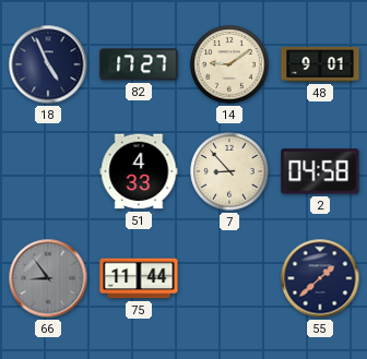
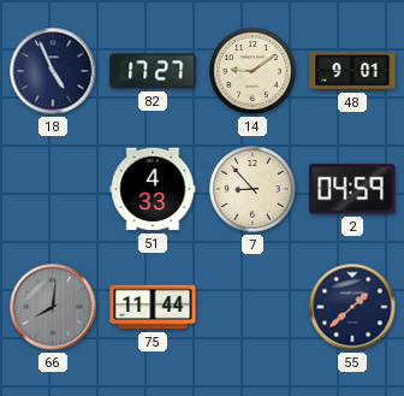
2: 04:58 -> 04:59
66: 8:54 -> 8:01
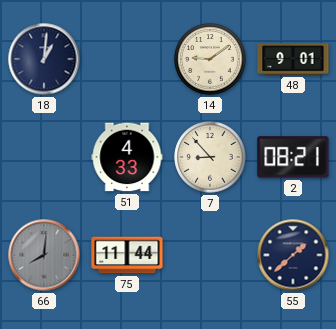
18: 4:56 -> 1:01
82: 17:27 -> none
2: 04:59 -> 08:21
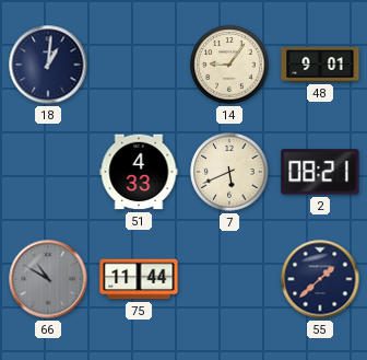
14: 9:09 -> 9:06
7: 8:53 -> 5:41
66: 8:01 -> 10:50
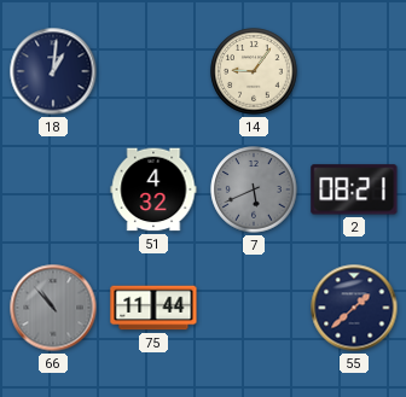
48: 9:01 -> none
51: 4:33 -> 4:32
7 dial: cream -> grey
66: 10:50 -> 10:53
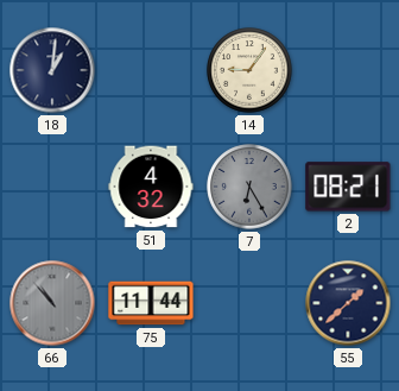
7: 5:41 -> 6:25
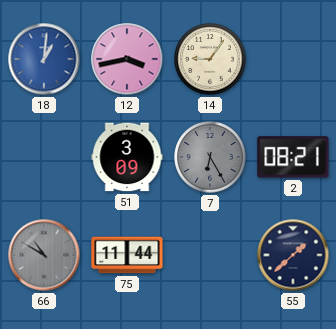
18 dial: navy -> blue
12: none -> 3:43
51: 4:32 -> 3:09
66: 10:53 -> 10:50
